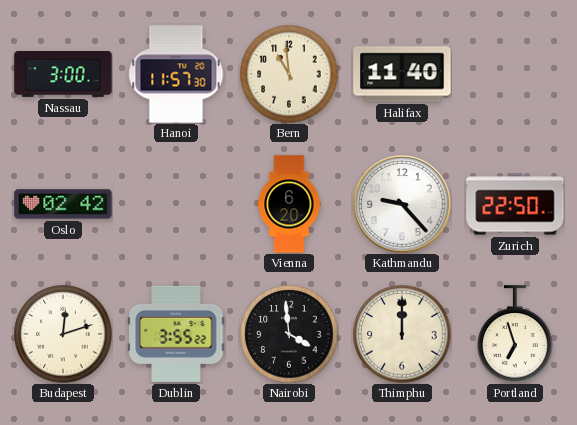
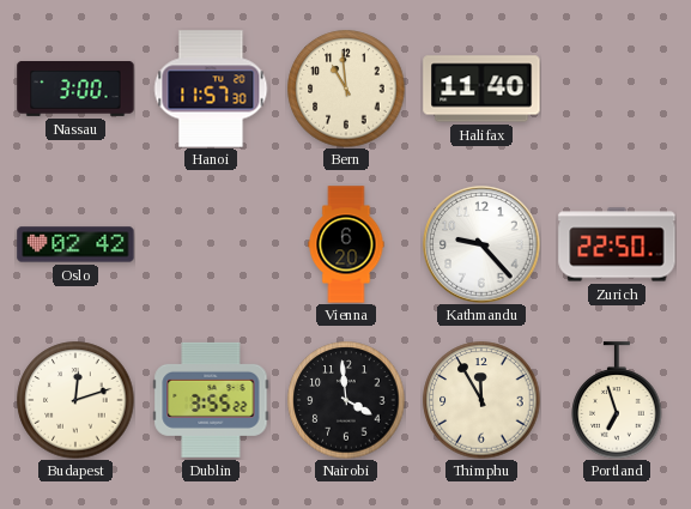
Thimphu: 12:00 -> 11:55
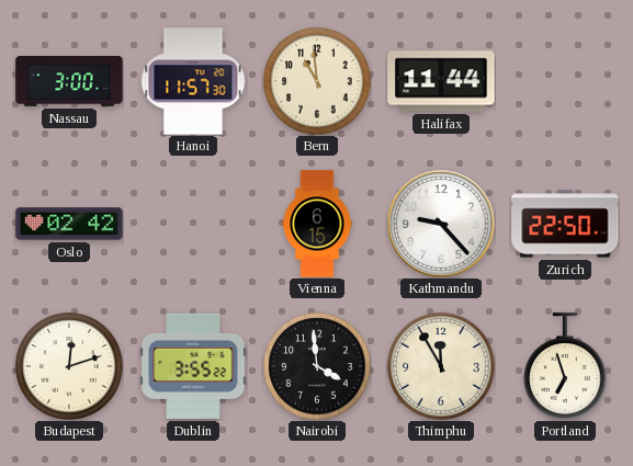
Halifax: 11:40 -> 11:44
Vienna: 6:20 -> 6:15
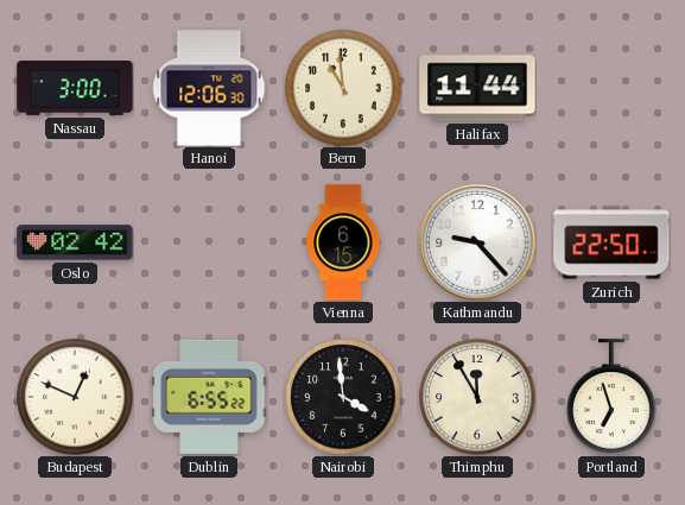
Hanoi: 11:57 -> 12:06
Budapest: 12:12 -> 12:49
Dublin: 3:55 -> 6:55
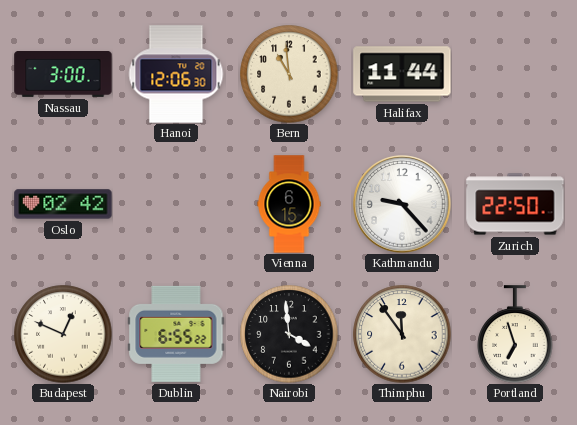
Thimphu: 11:55 -> 11:54
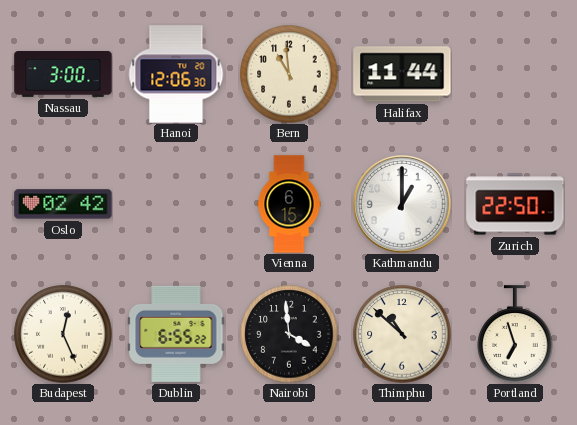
Kathmandu: 9:23 -> 1:00
Budapest: 12:49 -> 12:26
Thimphu: 11:54 -> 10:52
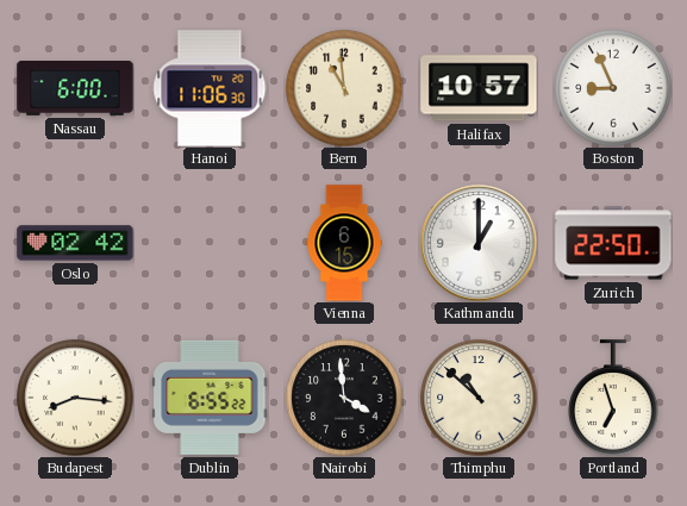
Nassau: 3:00 -> 6:00
Hanoi: 12:06 -> 11:06
Halifax: 11:44 -> 10:57
Boston: none -> 8:56
Budapest: 12:26 -> 8:16
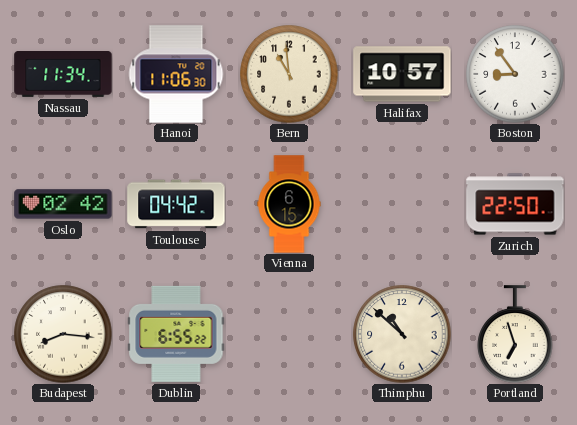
Nassau: 6:00 -> 11:34
Boston: 8:56 -> 8:54
Toulouse: none -> 04:42
Kathmandu: 1:00 -> none
Nairobi: 3:59 -> none
